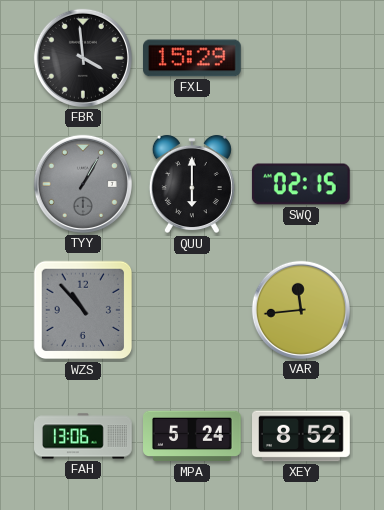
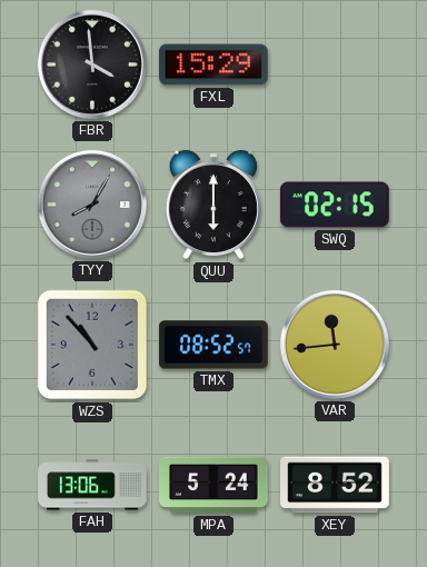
TYY: 1:05 -> 8:05
TMX: none -> 08:52
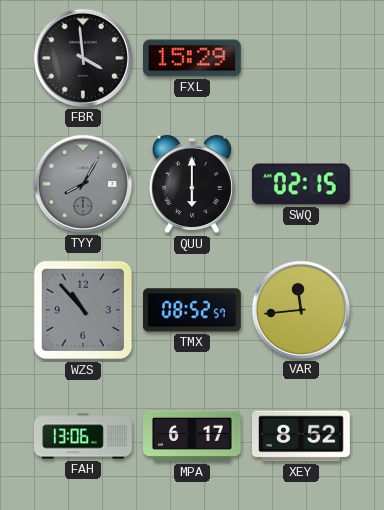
MPA: 5:24 -> 6:17
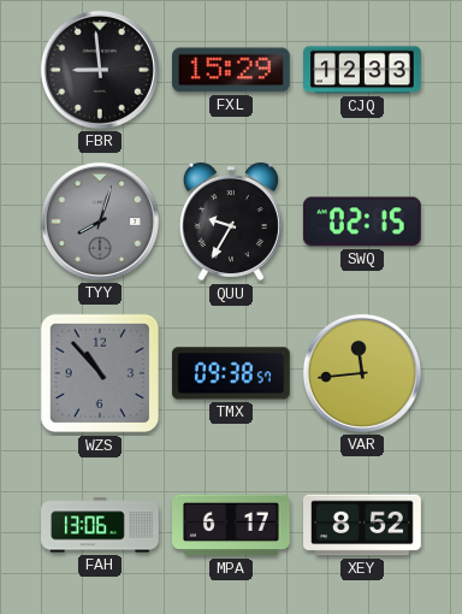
FBR: 3:59 -> 8:59
CJQ: none -> 12:33
TYY: 8:05 -> 8:03
QUU: 6:00 -> 9:35
TMX: 08:52 -> 09:38
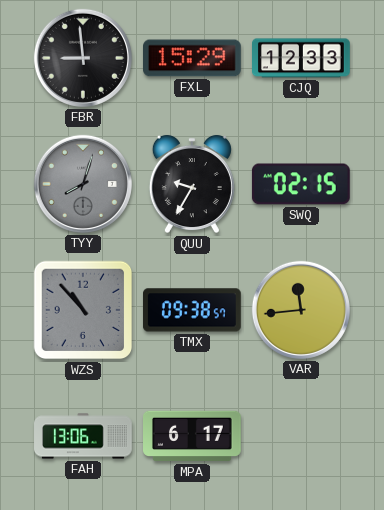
XEY: 8:52 -> none
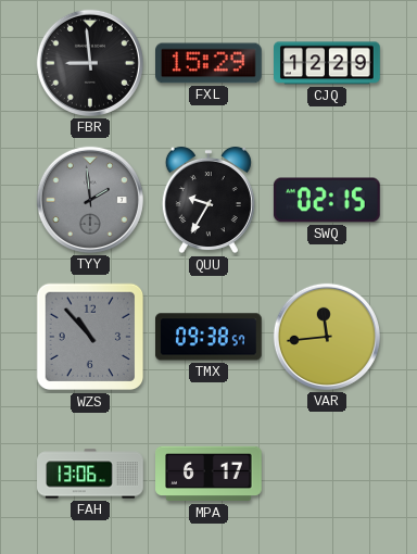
CJQ: 12:33 -> 12:29
TYY: 8:03 -> 1:59
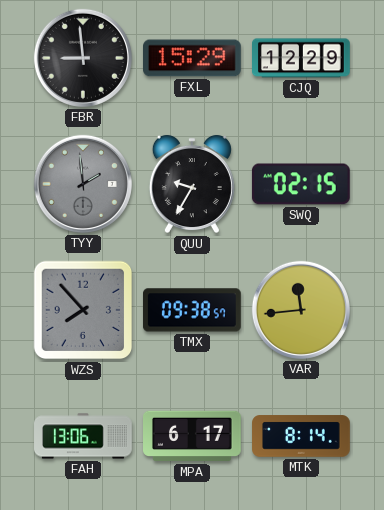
WZS: 10:53 -> 7:53
MTK: none -> 8:14
